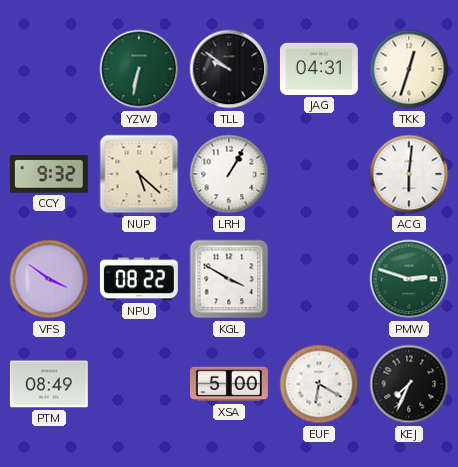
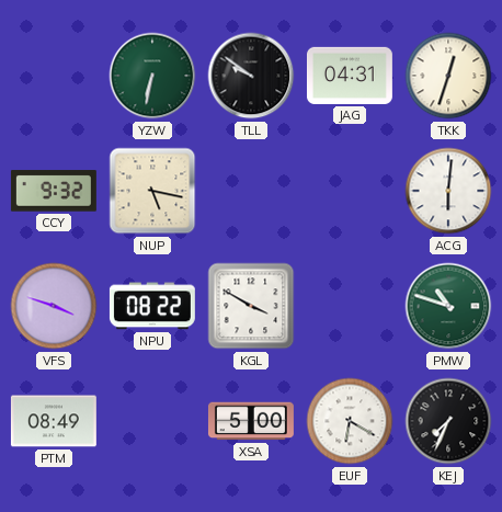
NUP: 5:22 -> 5:17
LRH: 1:05 -> none
VFS: 3:51 -> 3:48
PMW: 2:48 -> 10:48
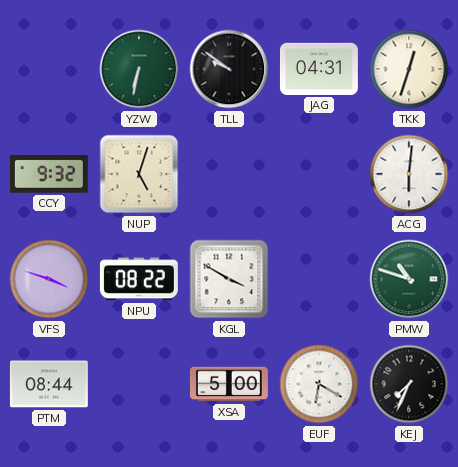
NUP: 5:17 -> 5:03
PTM: 08:49 -> 08:44
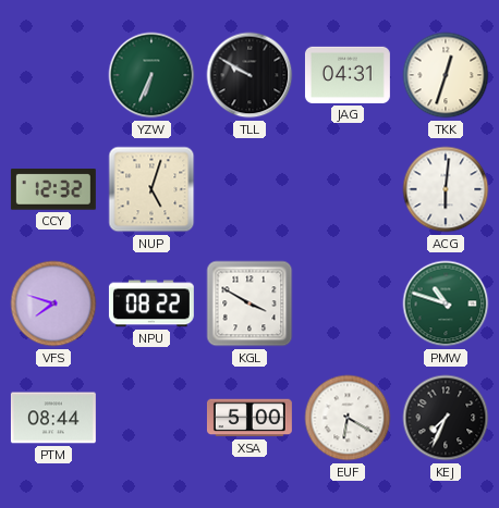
YZW: 6:32 -> 6:34
TLL: 9:51 -> 9:50
CCY: 9:32 -> 12:32
VFS: 3:48 -> 7:48
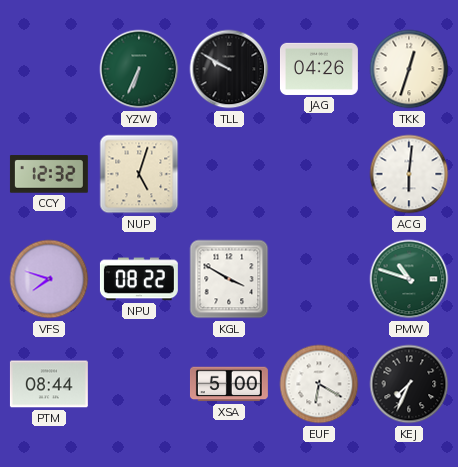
JAG: 04:31 -> 04:26
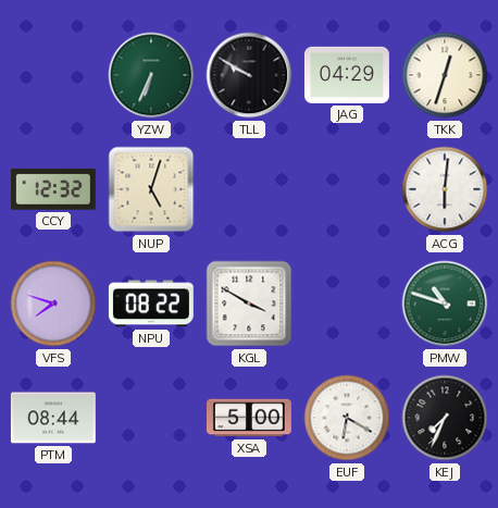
JAG: 04:26 -> 04:29
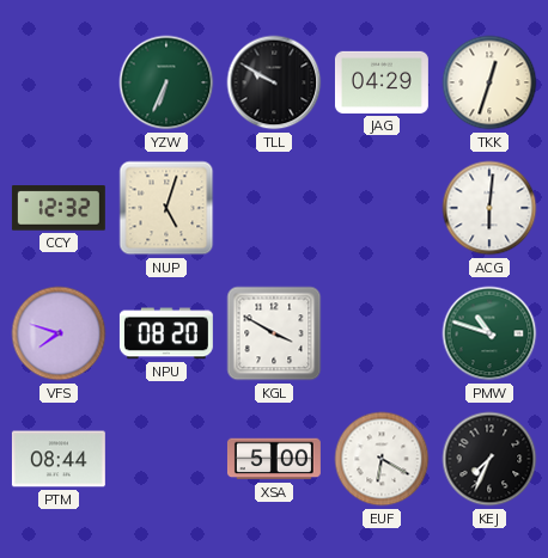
NPU: 08:22 -> 08:20
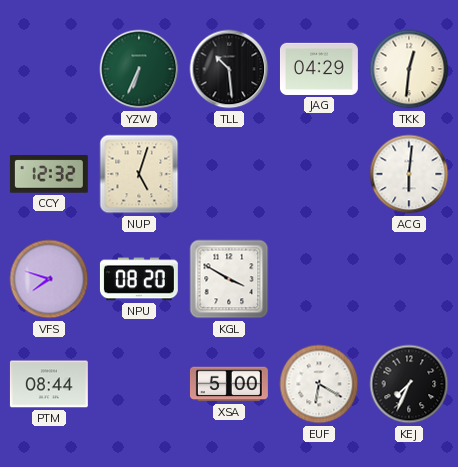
TLL: 9:50 -> 10:29
TKK: 12:33 -> 12:31
PMW: 10:48 -> none
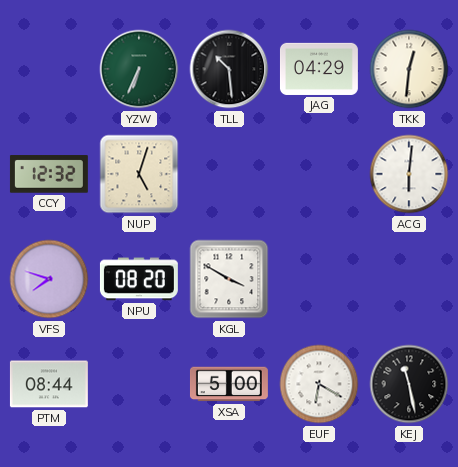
KEJ: 7:34 -> 11:28
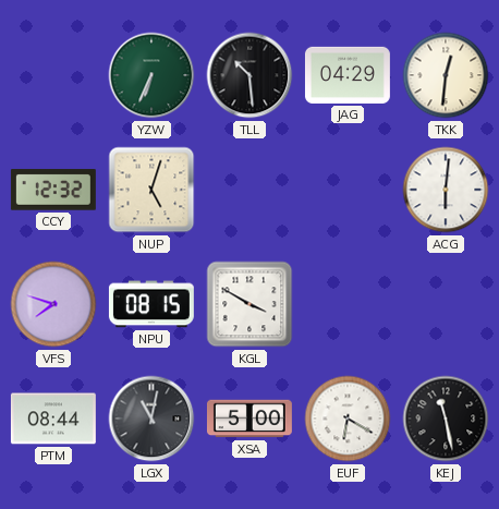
NPU: 08:20 -> 08:15
LGX: none -> 11:02
